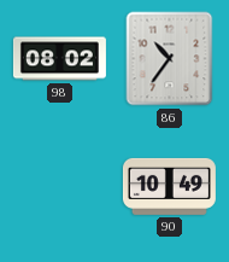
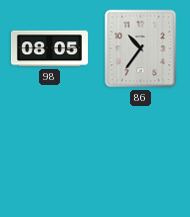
98: 08:02 -> 08:05
90: 10:49 -> none
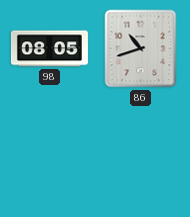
86: 10:36 -> 10:42
